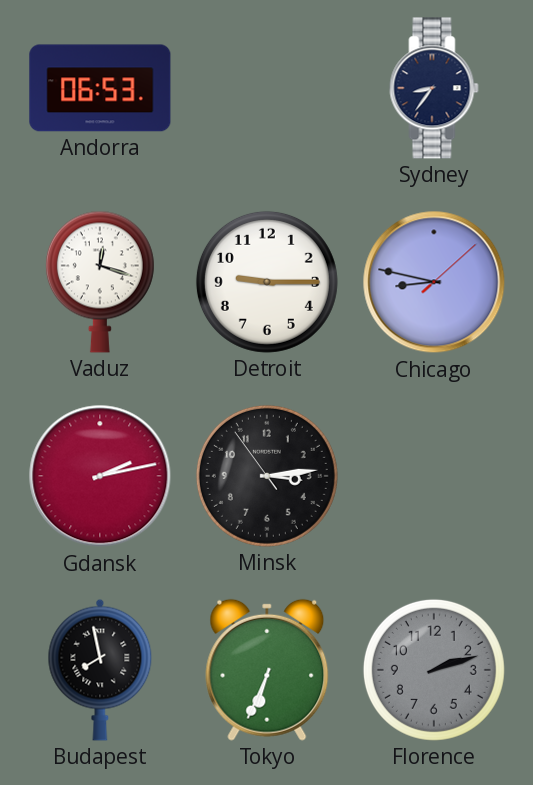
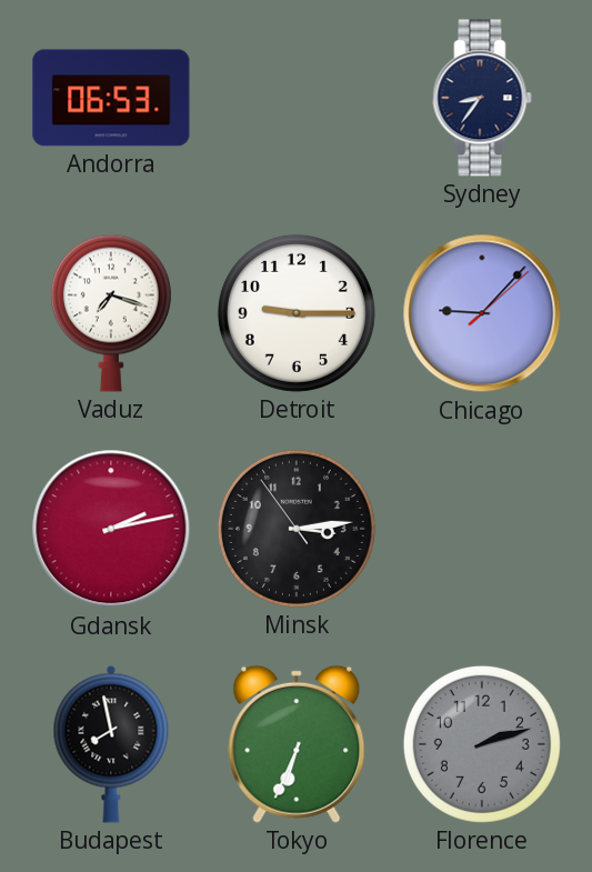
Vaduz: 12:18 -> 7:18
Chicago: 8:47 -> 9:07
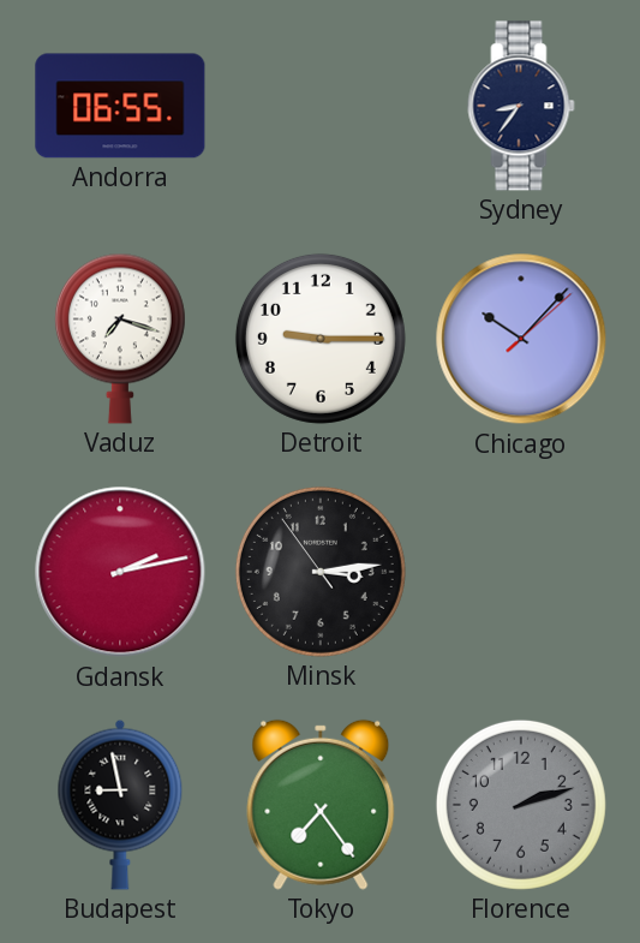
Andorra: 06:53 -> 06:55
Chicago: 9:07 -> 10:07
Budapest: 7:58 -> 8:58
Tokyo: 6:34 -> 7:24
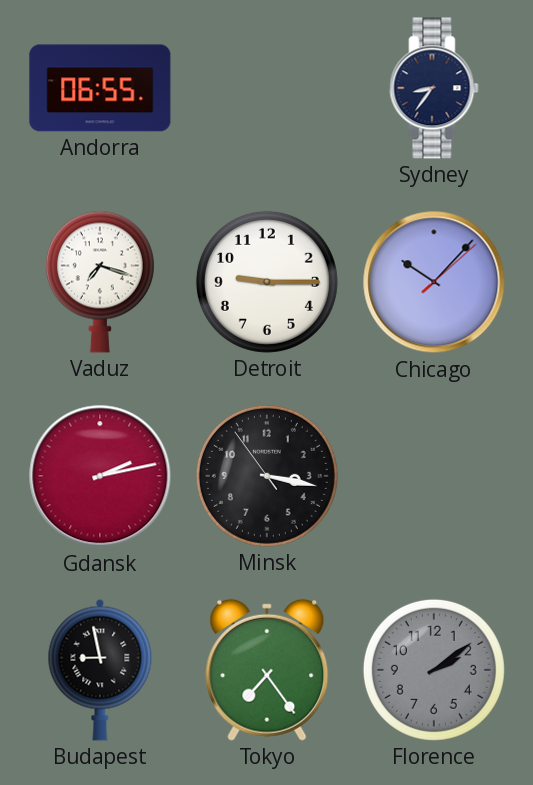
Minsk: 3:13 -> 3:16
Florence: 2:12 -> 2:09
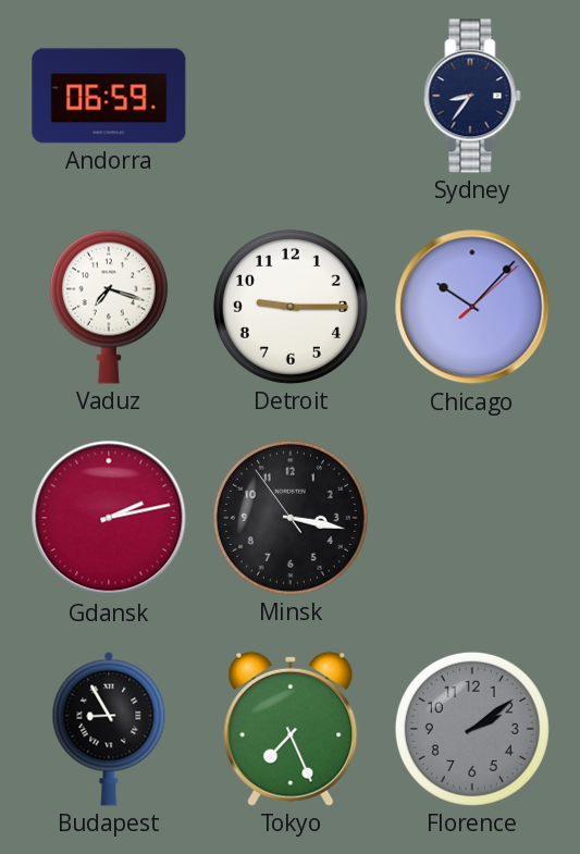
Andorra: 06:55 -> 06:59
Budapest: 8:58 -> 8:55
Tokyo: 7:24 -> 7:26
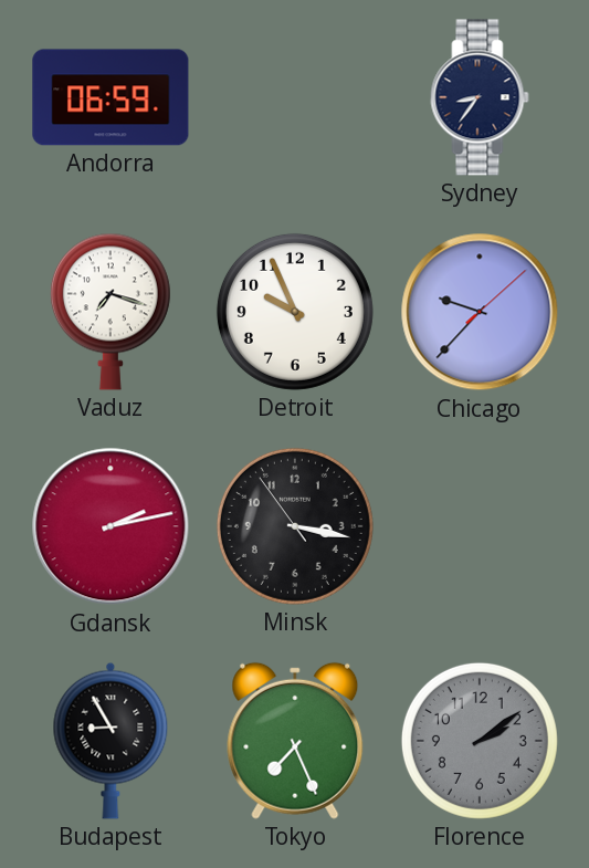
Detroit: 9:15 -> 9:56
Chicago: 10:07 -> 9:37
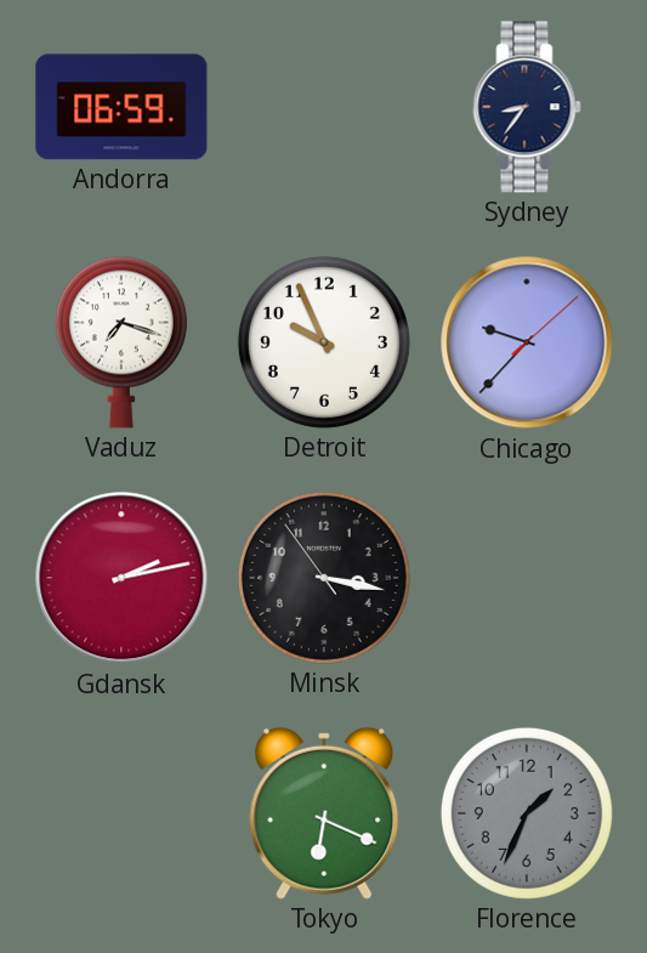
Budapest: 8:55 -> none
Tokyo: 7:26 -> 6:19
Florence: 2:09 -> 1:34
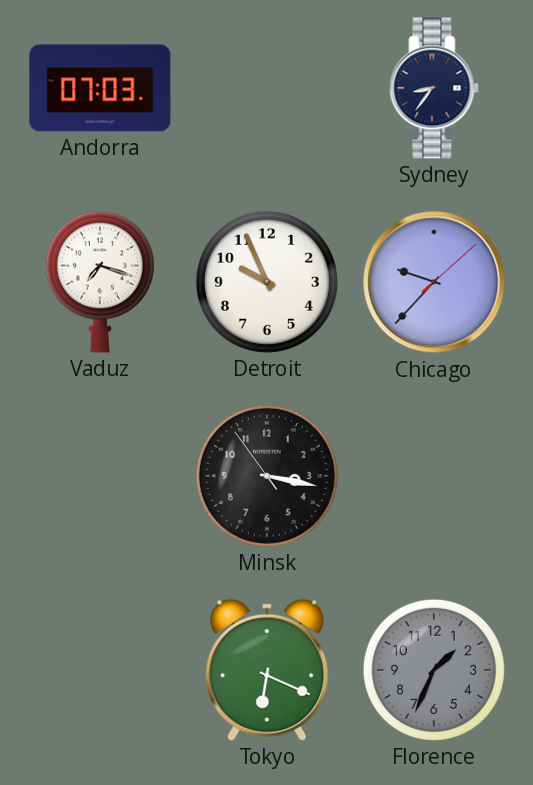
Andorra: 06:59 -> 07:03
Gdansk: 2:13 -> none
